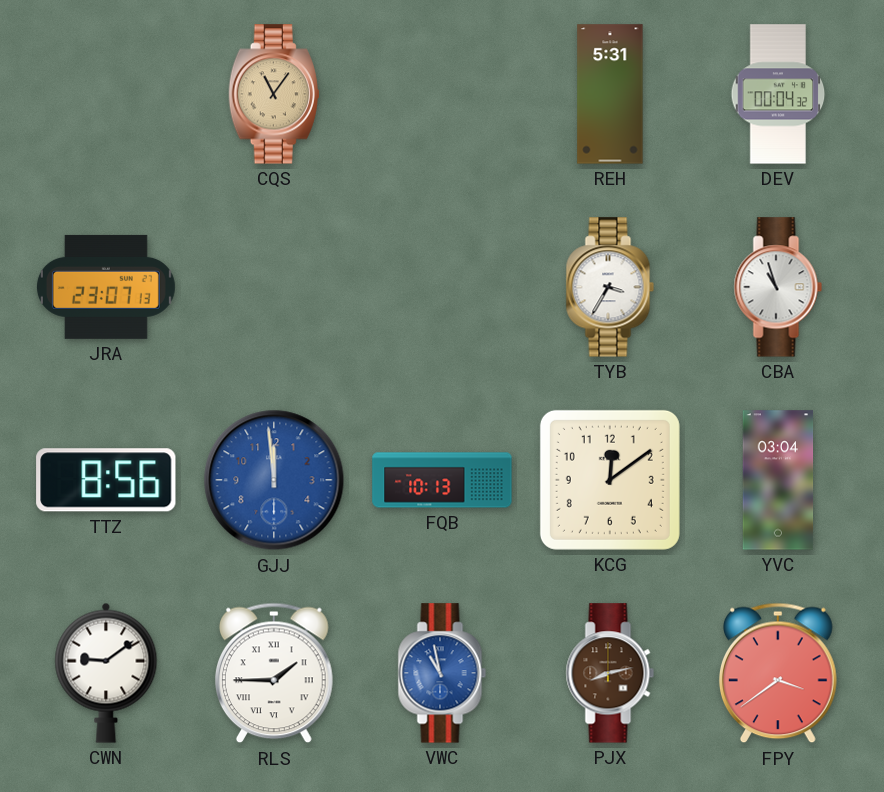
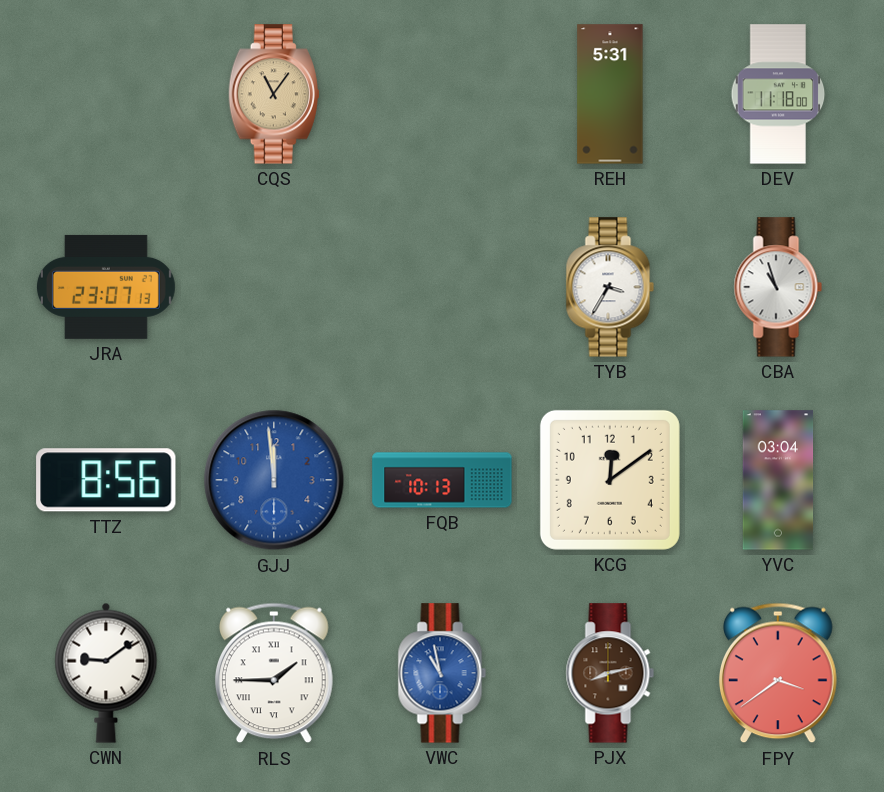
DEV: 00:04 -> 11:18
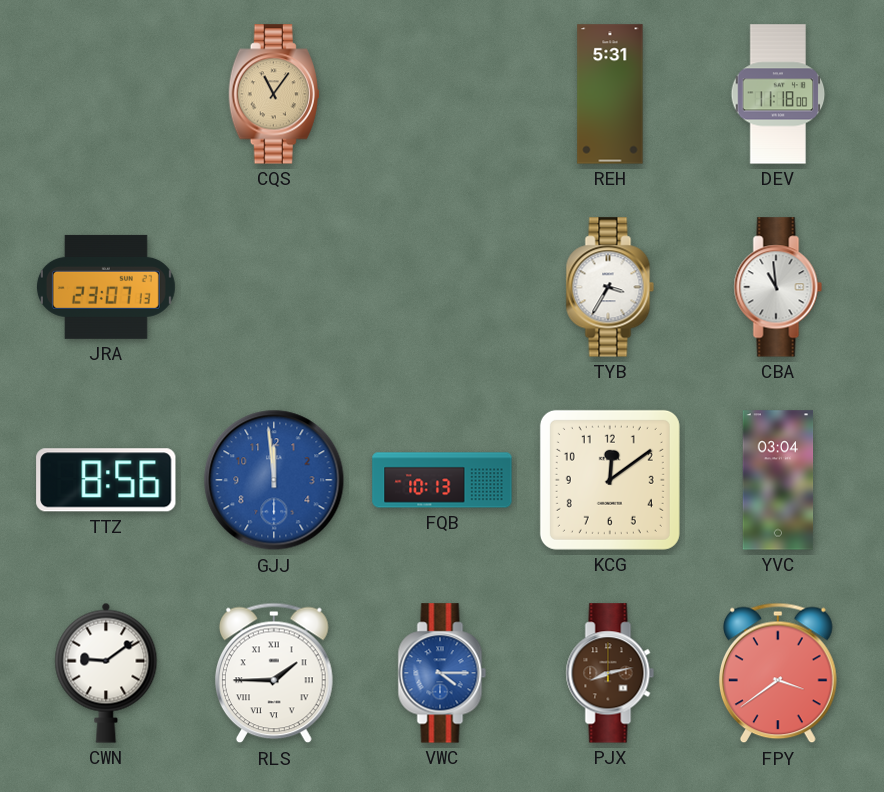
CBA: 10:57 -> 10:59
VWC: 10:58 -> 4:15
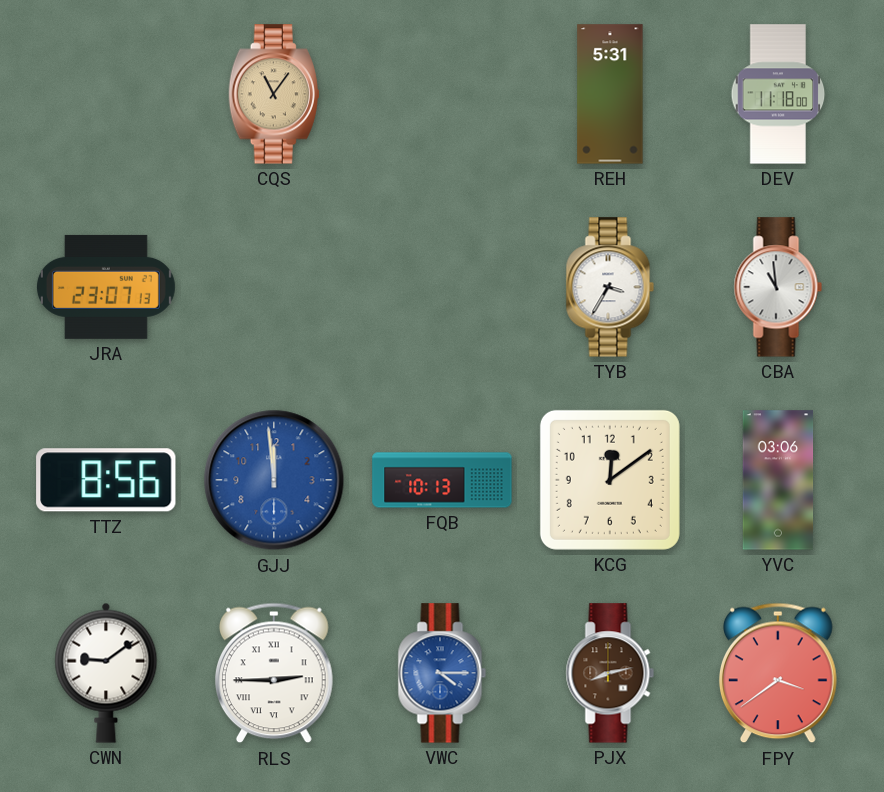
YVC: 03:04 -> 03:06
RLS: 1:45 -> 2:45
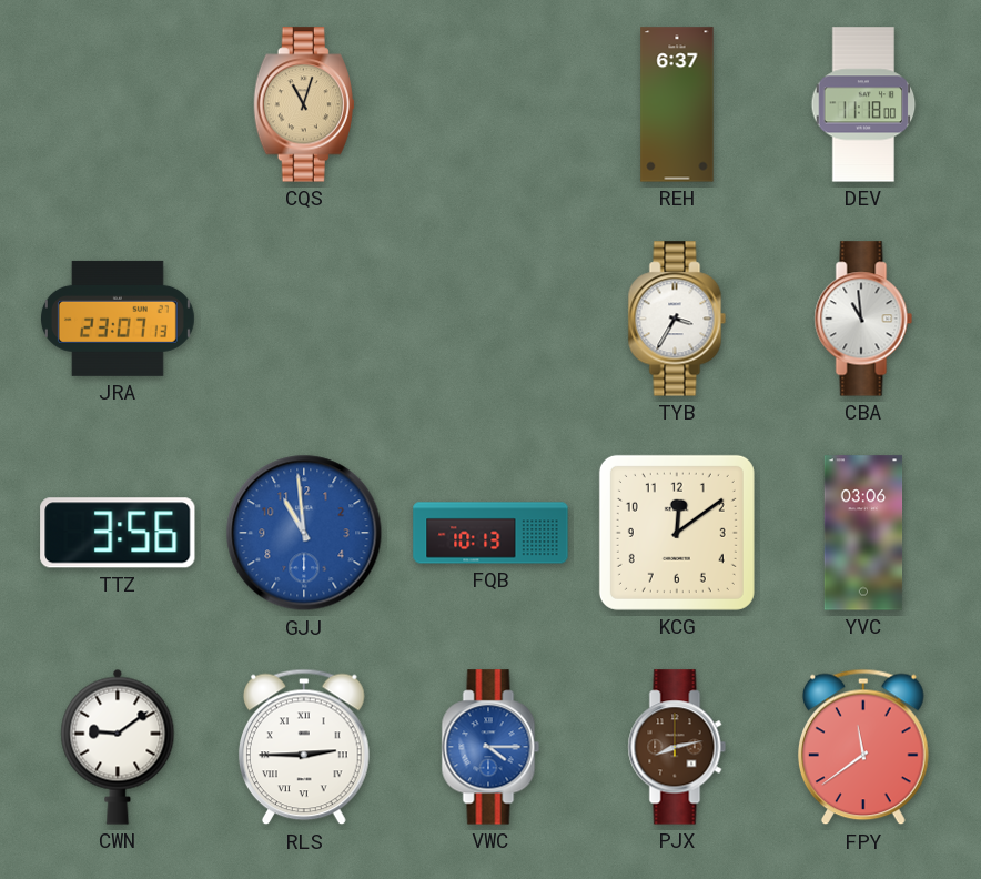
CQS: 11:06 -> 11:03
REH: 5:31 -> 6:37
TTZ: 8:56 -> 3:56
GJJ: 11:59 -> 10:59
FPY: 3:39 -> 11:39
